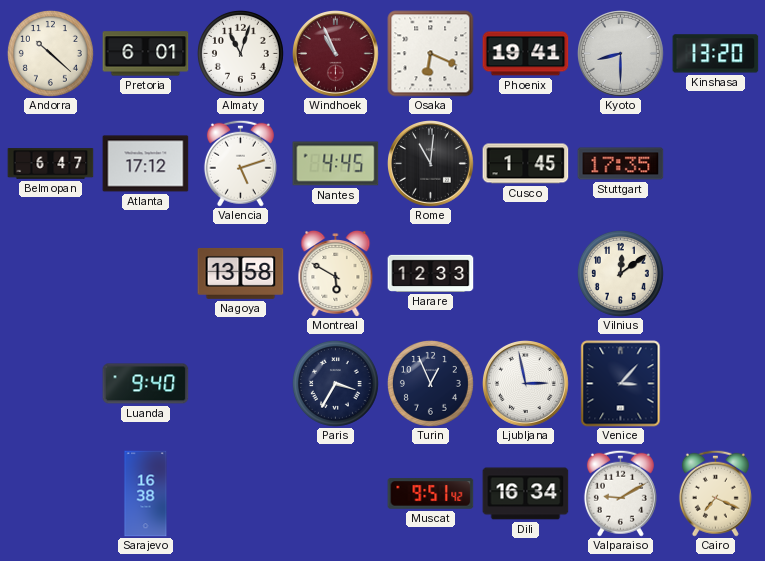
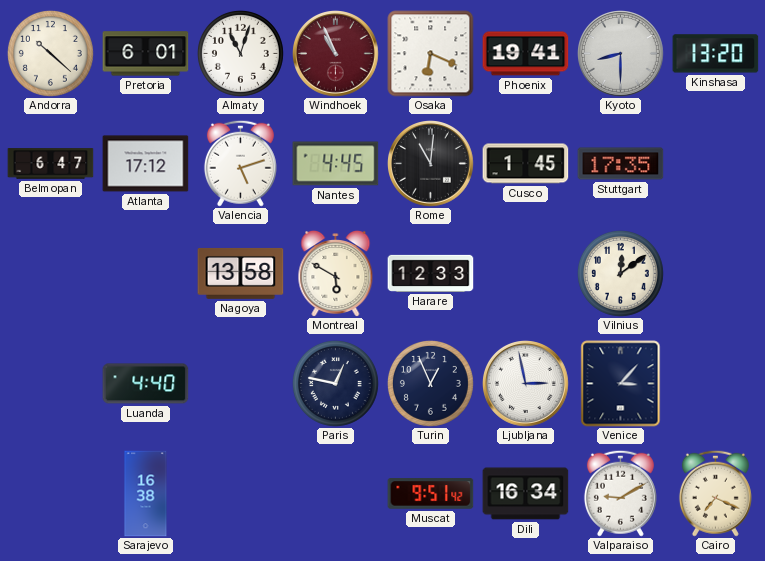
Luanda: 9:40 -> 4:40
Paris: 3:35 -> 12:47
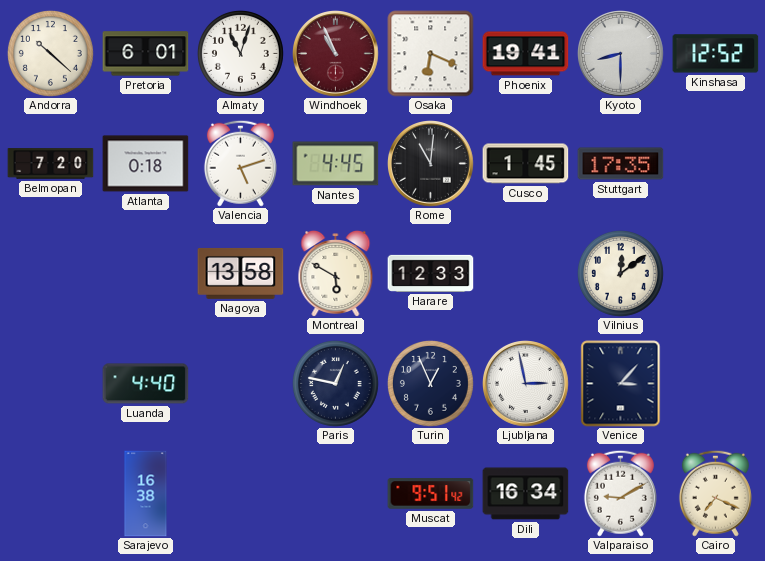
Kinshasa: 13:20 -> 12:52
Belmopan: 6:47 -> 7:20
Atlanta: 17:12 -> 0:18
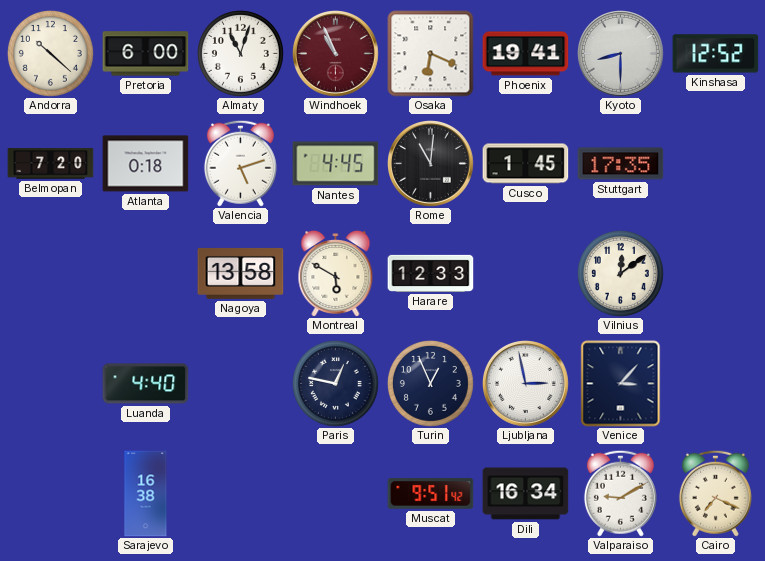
Pretoria: 6:01 -> 6:00
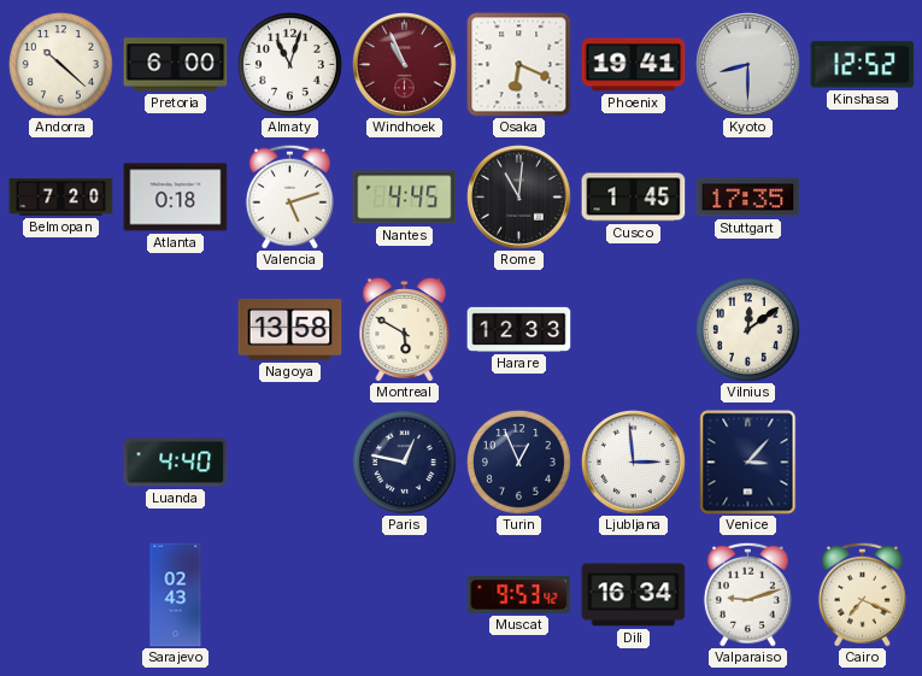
Ljubljana: 2:58 -> 2:59
Sarajevo: 16:38 -> 02:43
Muscat: 9:51 -> 9:53
Valparaiso: 9:10 -> 9:12
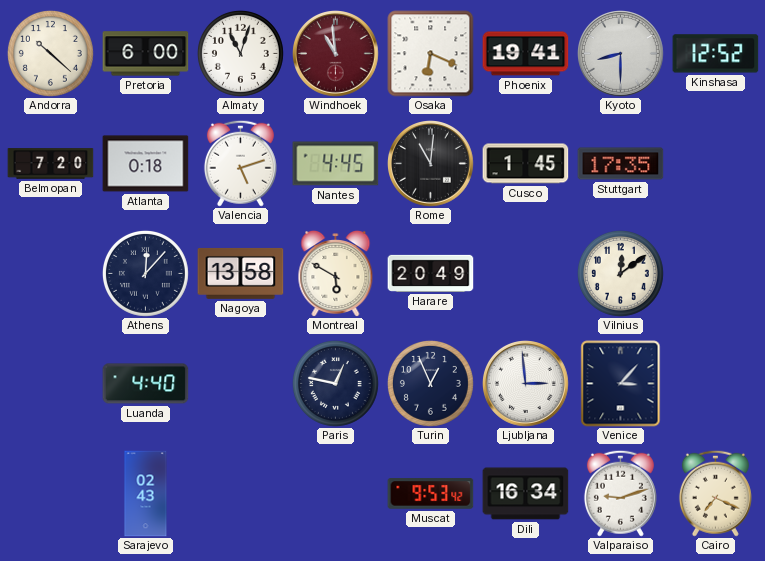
Windhoek: 10:56 -> 10:59
Athens: none -> 12:07
Harare: 12:33 -> 20:49
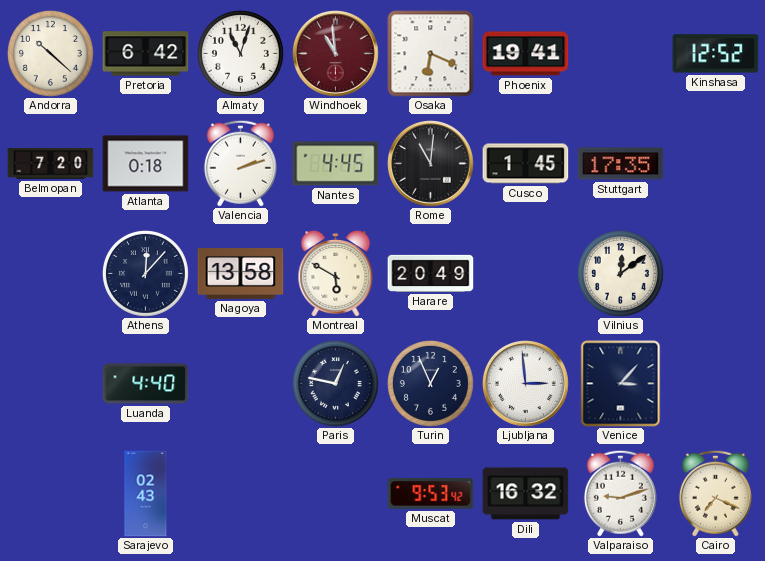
Pretoria: 6:00 -> 6:42
Kyoto: 8:30 -> none
Valencia: 5:12 -> 2:12
Dili: 16:34 -> 16:32
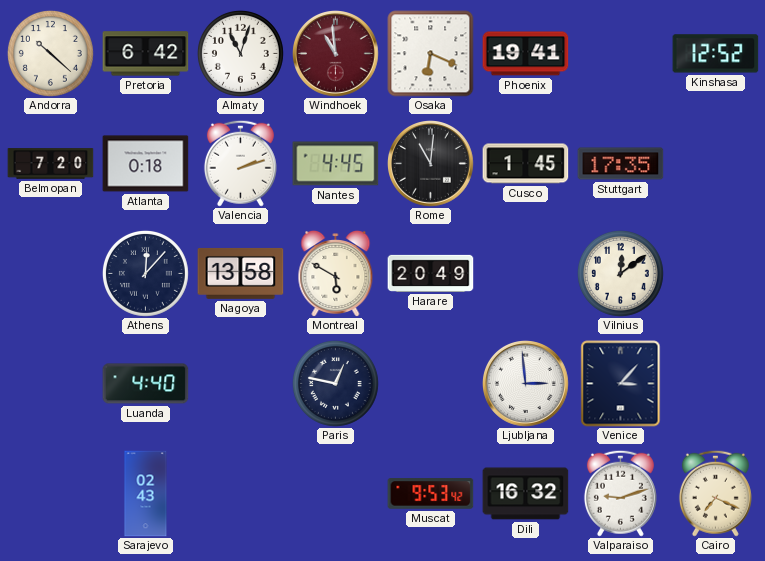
Turin: 12:56 -> none
